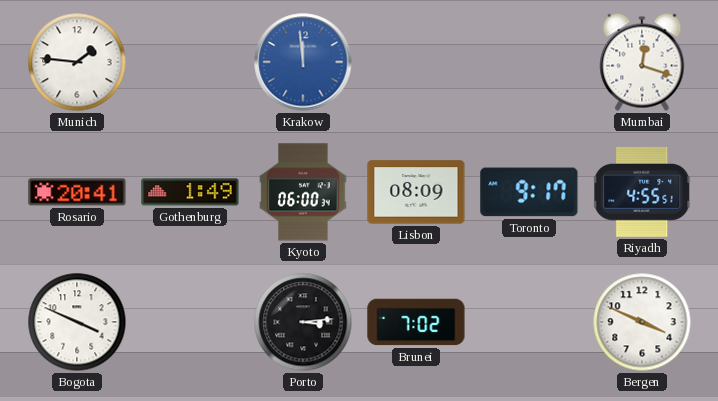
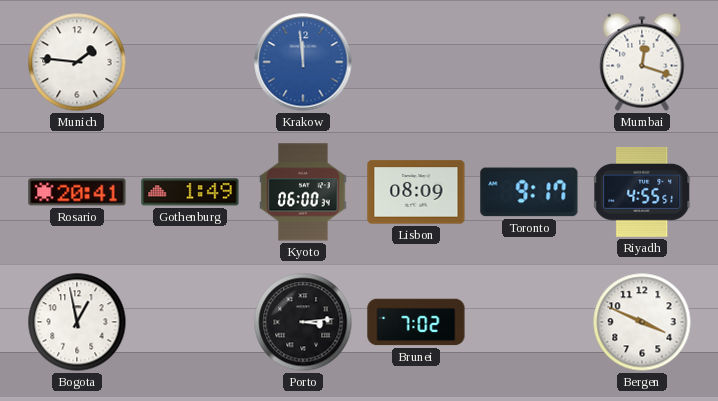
Bogota: 3:49 -> 12:58
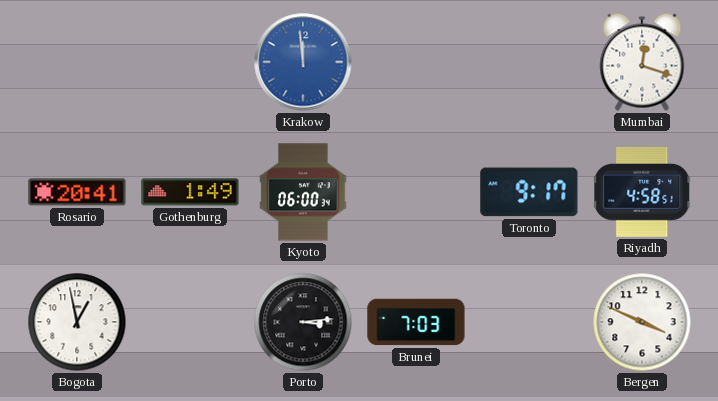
Munich: 1:46 -> none
Lisbon: 08:09 -> none
Riyadh: 4:55 -> 4:58
Brunei: 7:02 -> 7:03
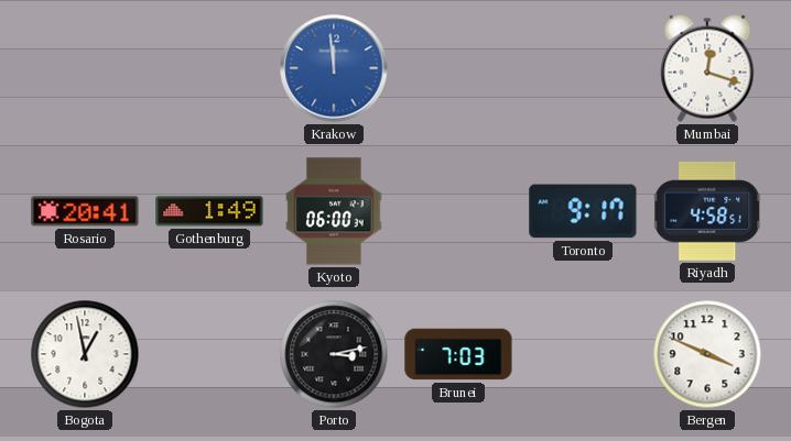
Porto: 3:14 -> 3:13
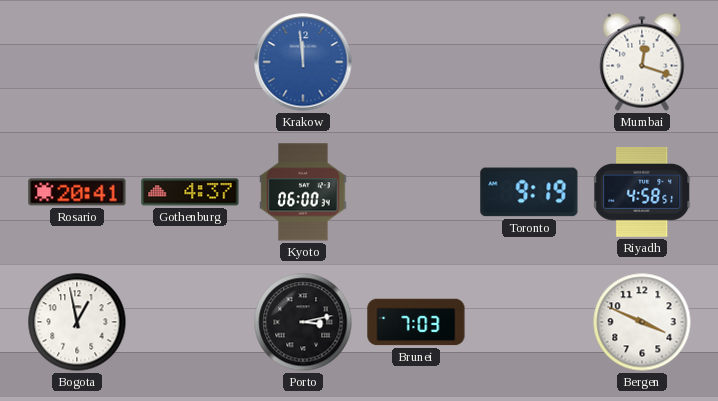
Gothenburg: 1:49 -> 4:37
Toronto: 9:17 -> 9:19
